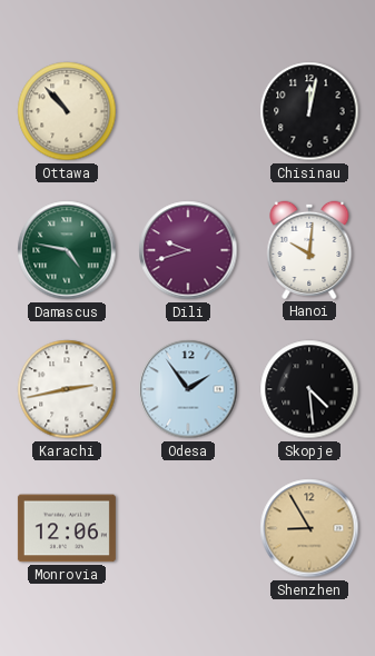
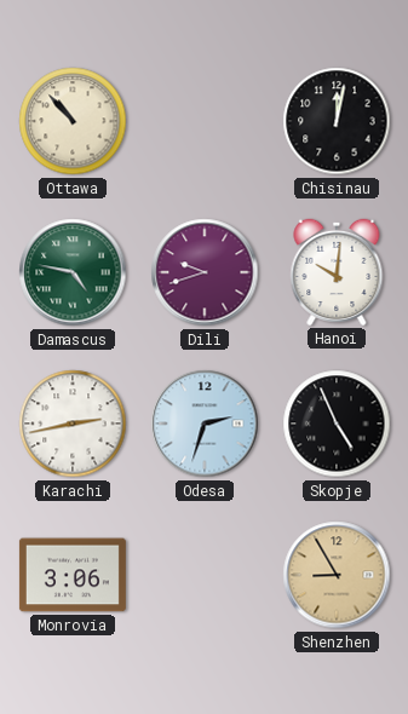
Odesa: 1:54 -> 2:33
Skopje: 4:29 -> 4:56
Monrovia: 12:06 -> 3:06
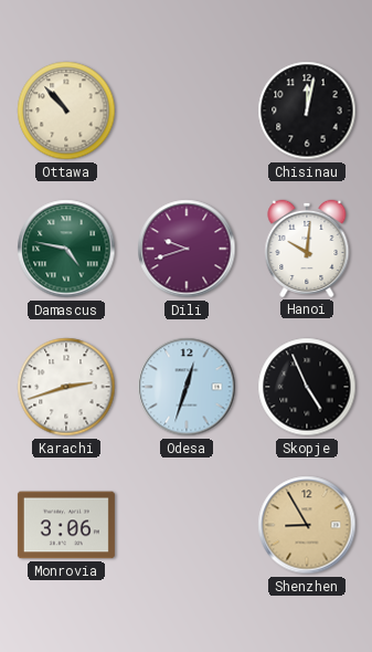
Karachi: 2:43 -> 2:42
Odesa: 2:33 -> 12:33
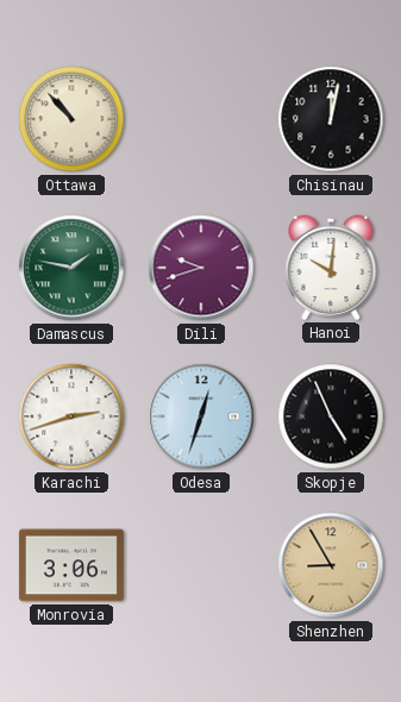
Damascus: 4:47 -> 1:47
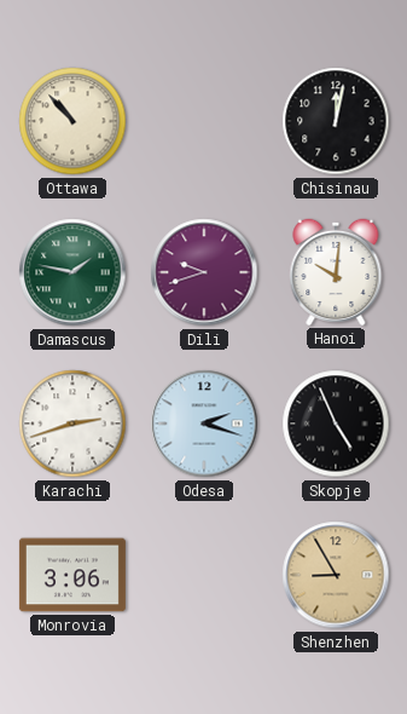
Odesa: 12:33 -> 2:18
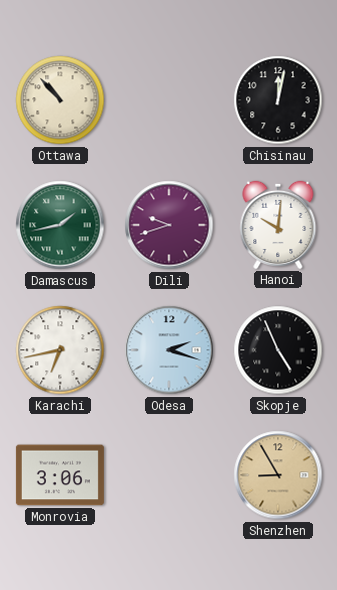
Damascus: 1:47 -> 1:43
Karachi: 2:42 -> 6:43
